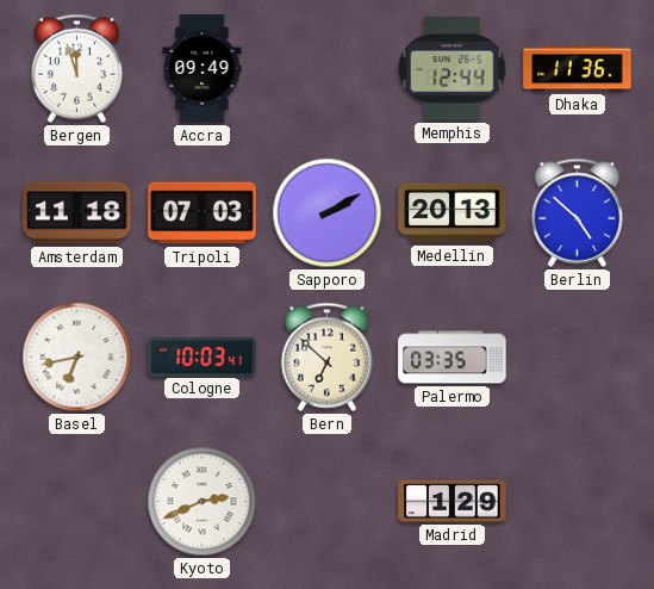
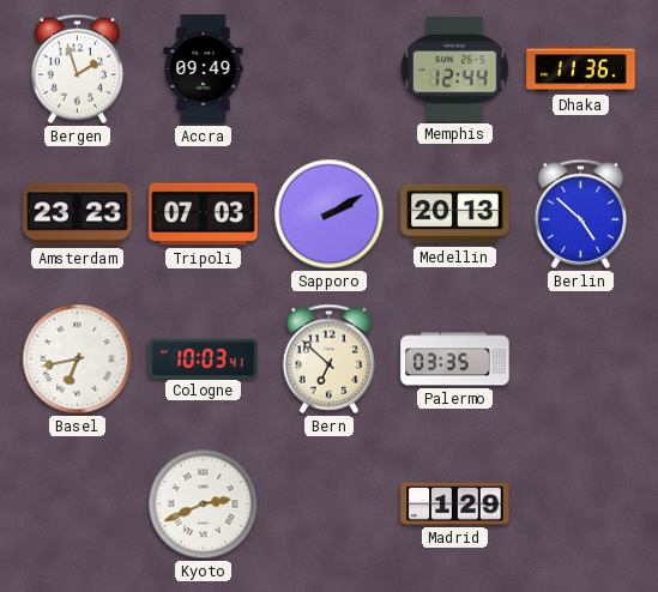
Bergen: 11:57 -> 1:57
Amsterdam: 11:18 -> 23:23
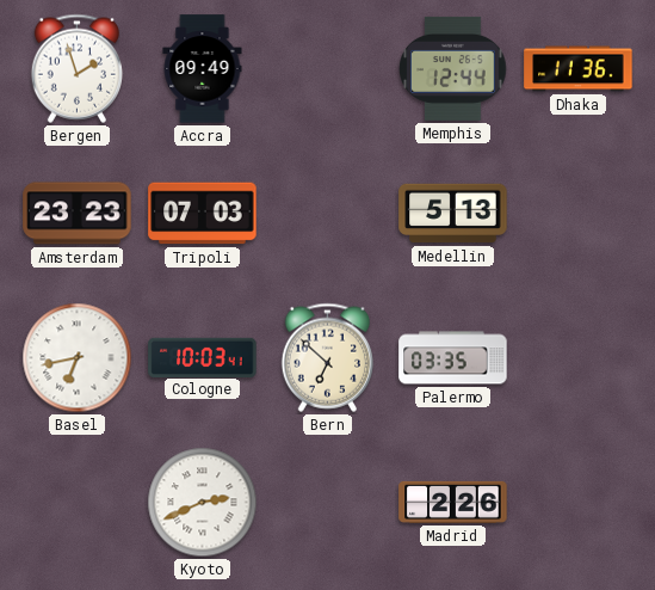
Sapporo: 2:10 -> none
Medellin: 20:13 -> 5:13
Berlin: 4:52 -> none
Madrid: 1:29 -> 2:26
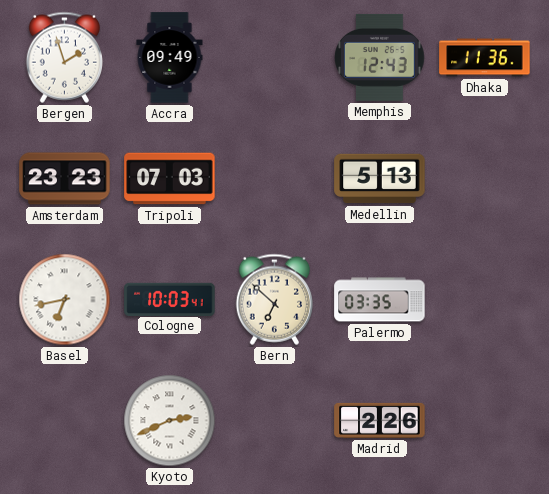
Memphis: 12:44 -> 12:43
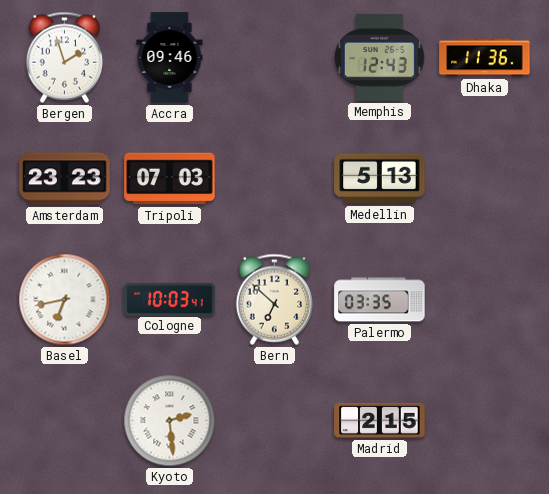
Accra: 09:49 -> 09:46
Kyoto: 2:41 -> 2:29
Madrid: 2:26 -> 2:15
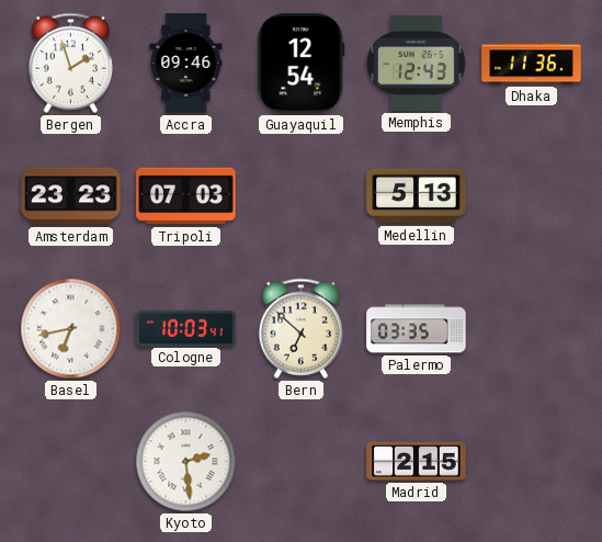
Guayaquil: none -> 12:54
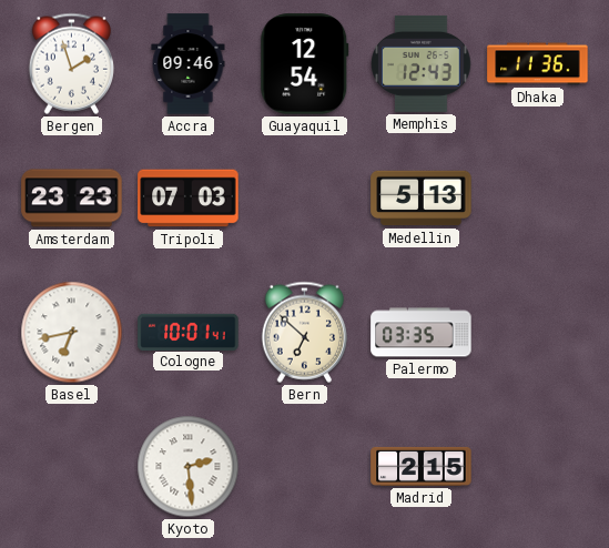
Cologne: 10:03 -> 10:01
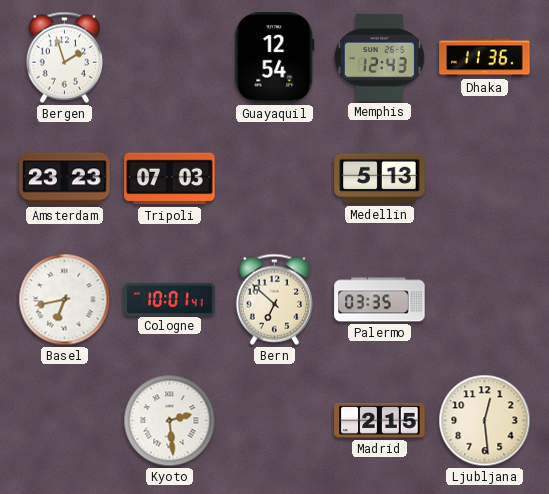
Accra: 09:46 -> none
Ljubljana: none -> 12:29
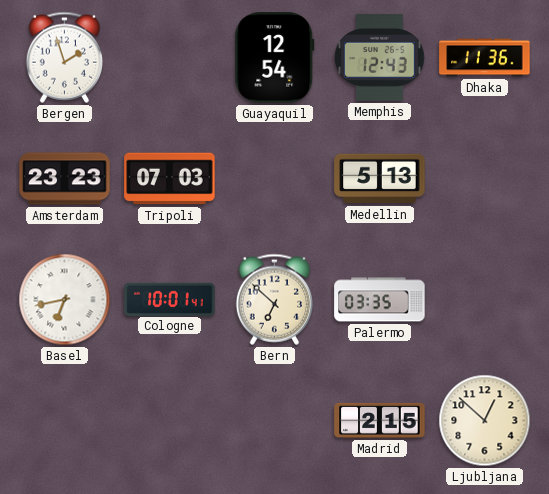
Kyoto: 2:29 -> none
Ljubljana: 12:29 -> 12:52
